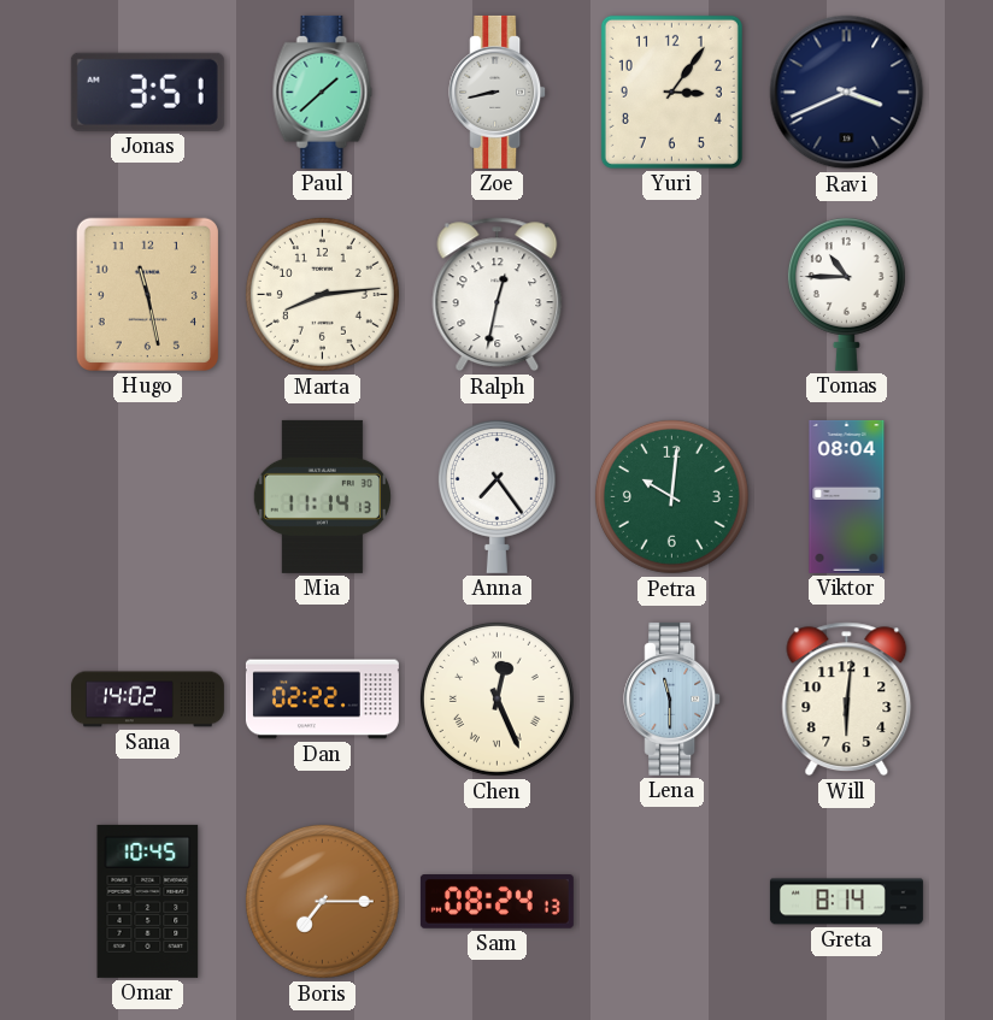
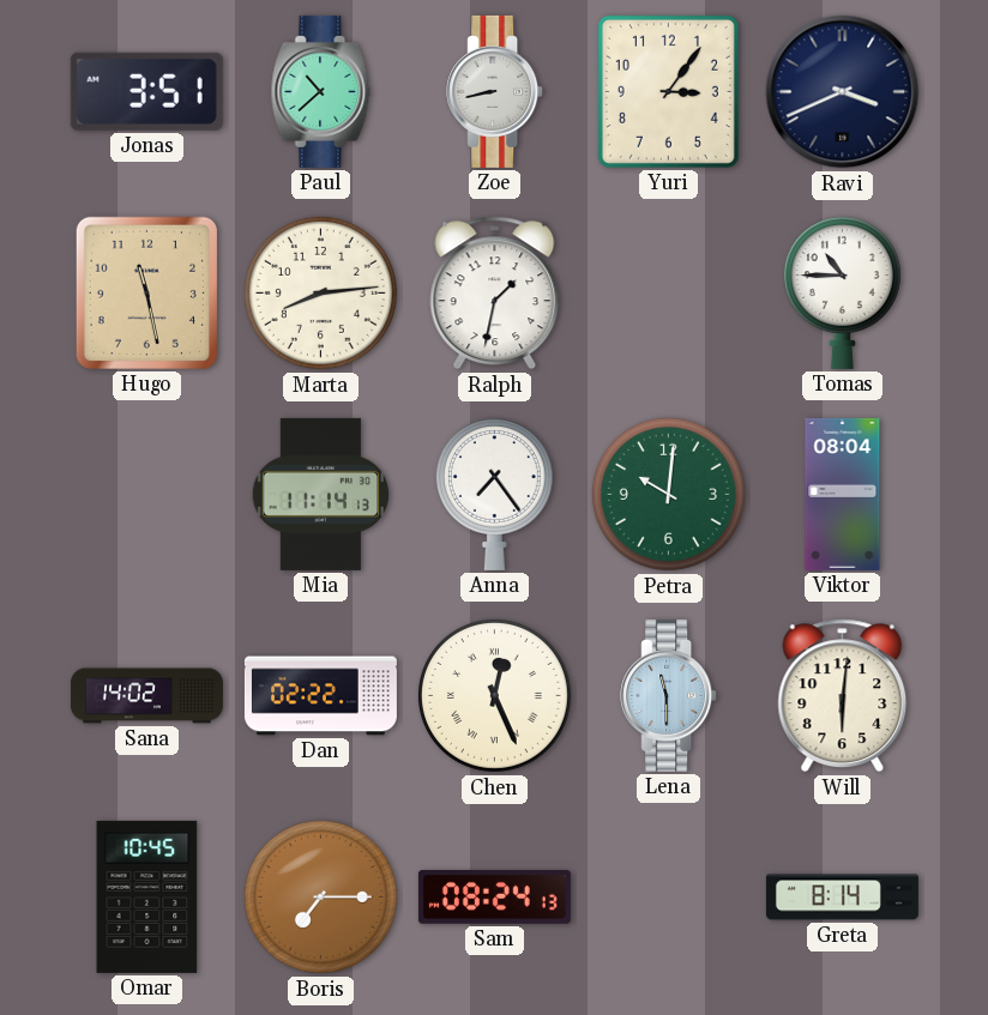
Paul: 1:38 -> 10:38
Ralph: 12:32 -> 1:32
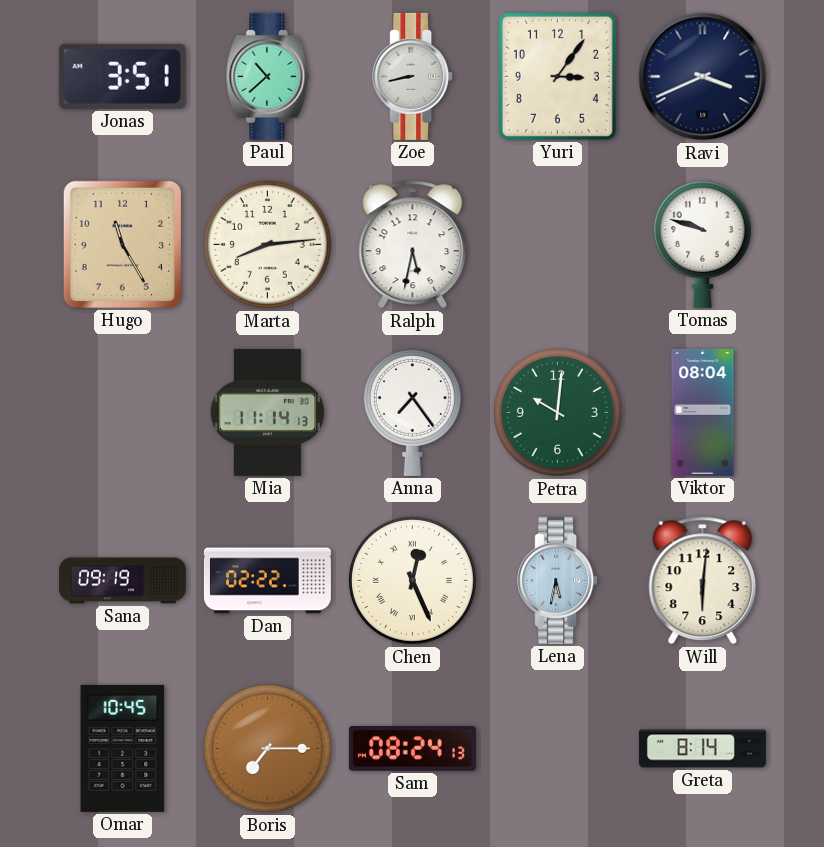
Hugo: 11:28 -> 11:25
Ralph: 1:32 -> 5:32
Tomas: 10:45 -> 9:48
Sana: 14:02 -> 09:19
Lena: 11:30 -> 5:32
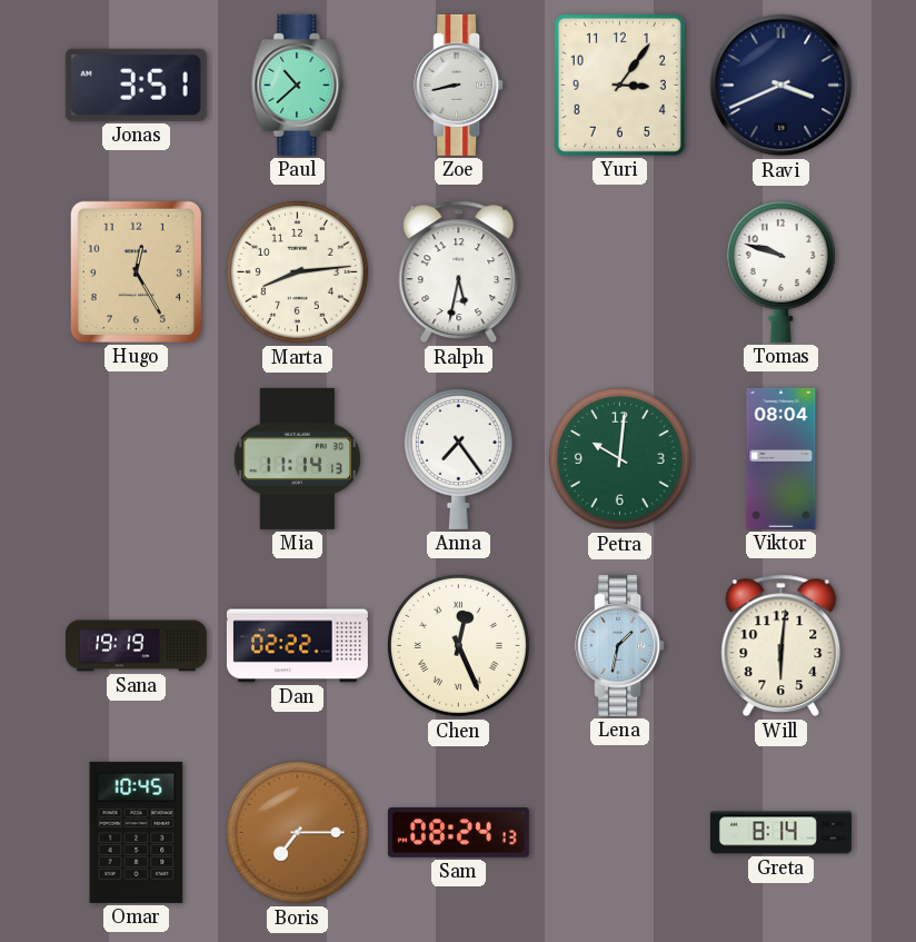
Hugo: 11:25 -> 12:25
Sana: 09:19 -> 19:19
Lena: 5:32 -> 1:32
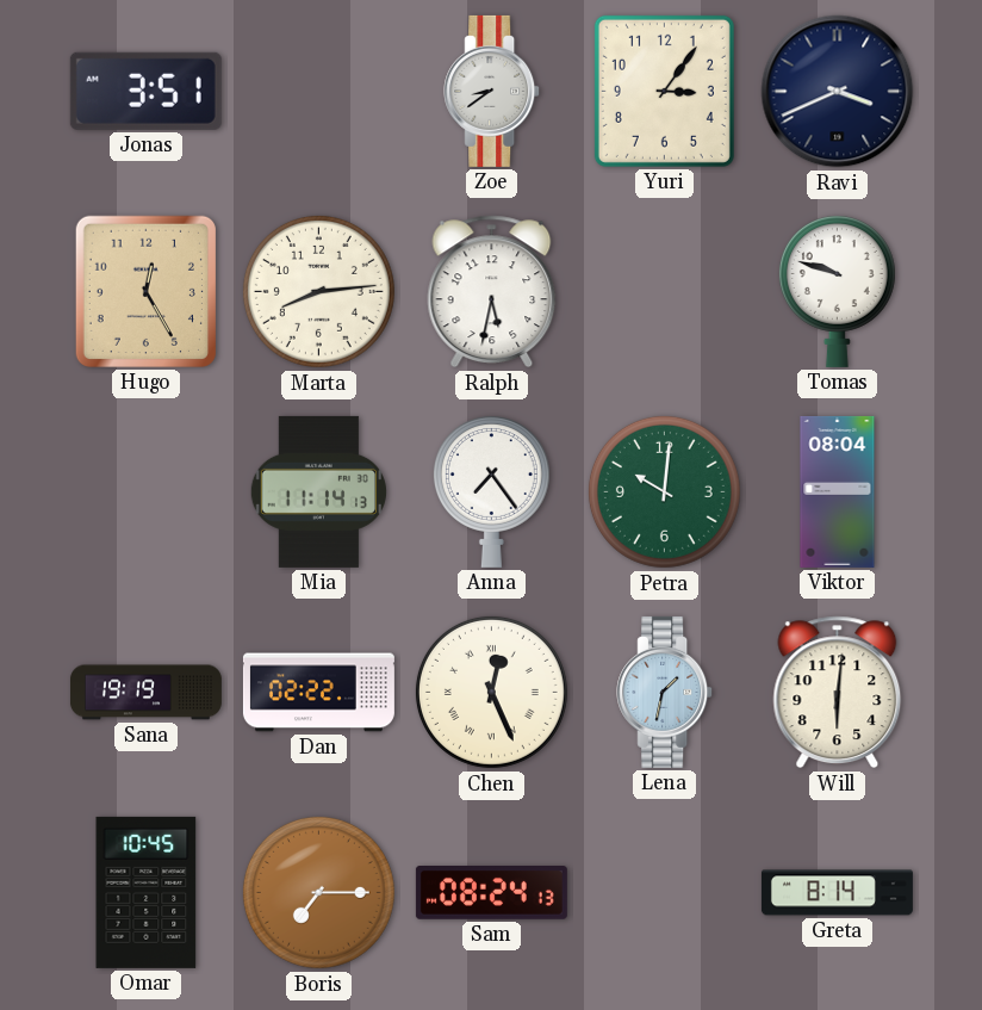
Paul: 10:38 -> none
Zoe: 8:43 -> 8:39
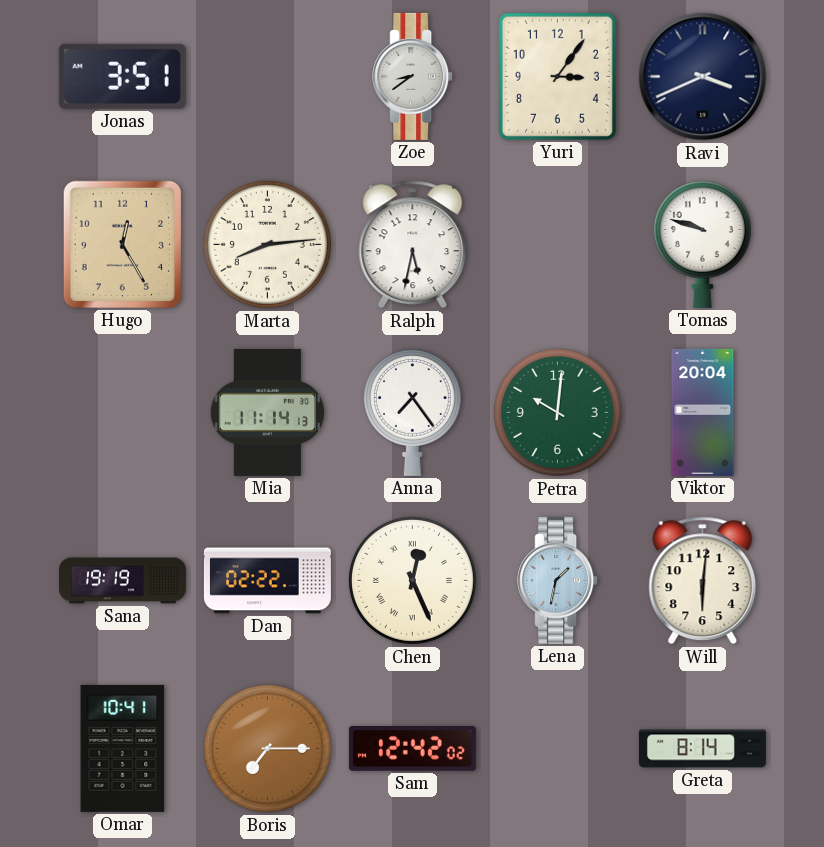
Viktor: 08:04 -> 20:04
Omar: 10:45 -> 10:41
Sam: 08:24 -> 12:42
